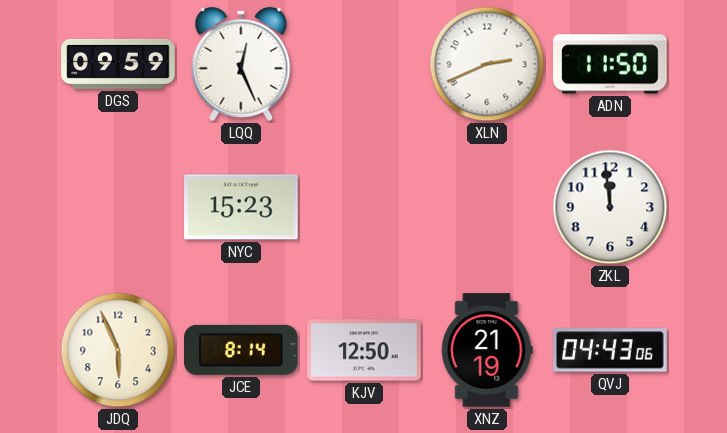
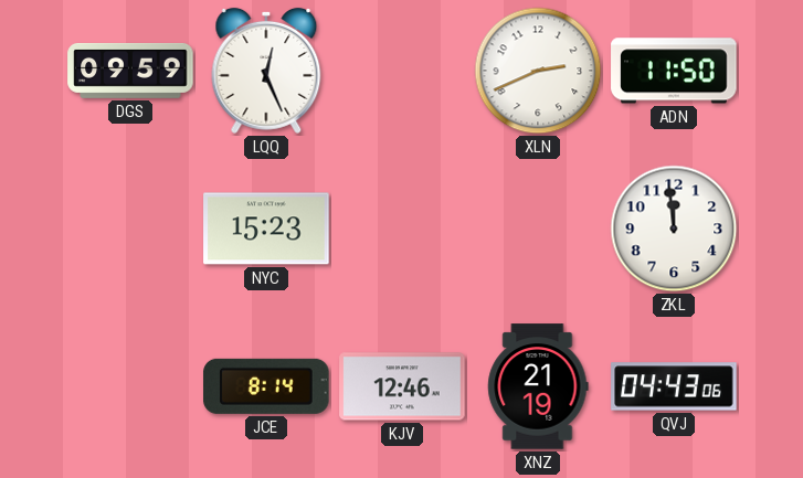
JDQ: 5:56 -> none
KJV: 12:50 -> 12:46
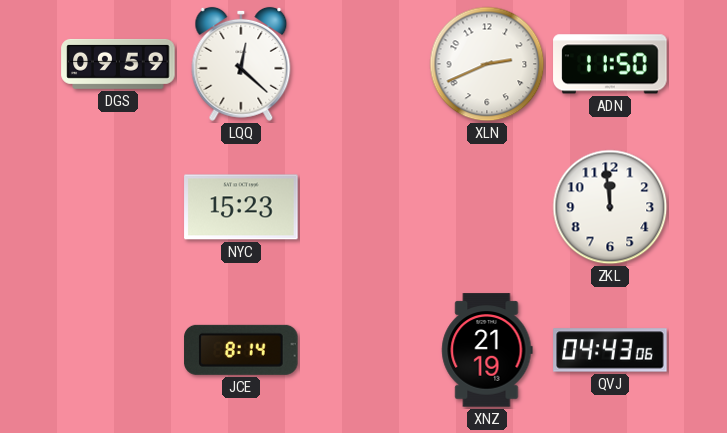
LQQ: 12:26 -> 12:22
KJV: 12:46 -> none
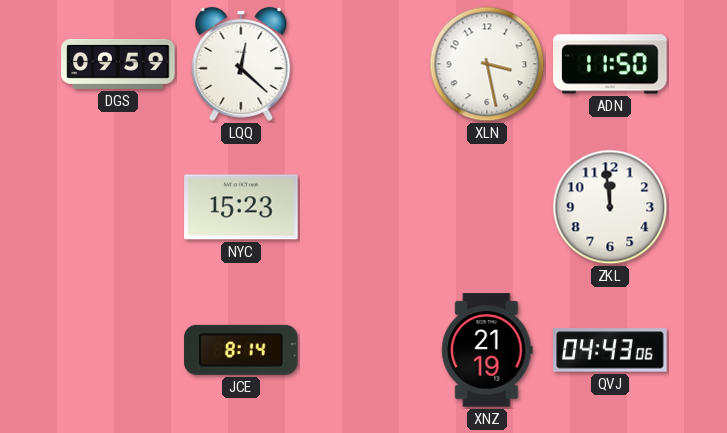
XLN: 2:41 -> 3:28
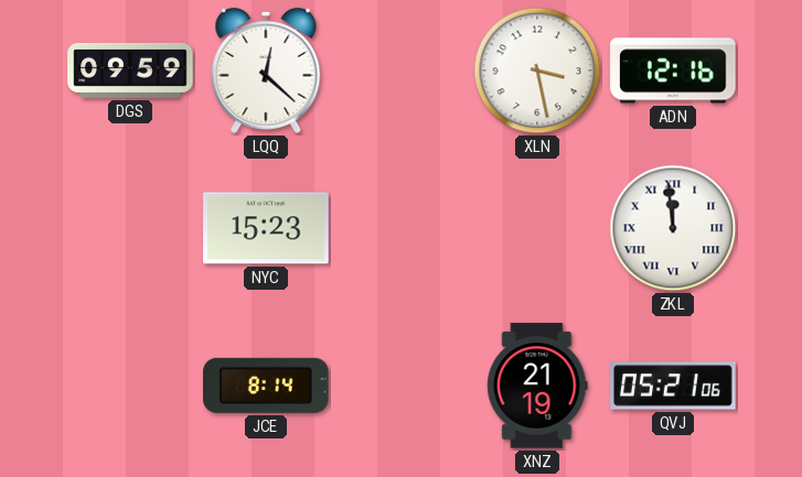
ADN: 11:50 -> 12:16
ZKL numerals: Arabic -> Roman
QVJ: 04:43 -> 05:21
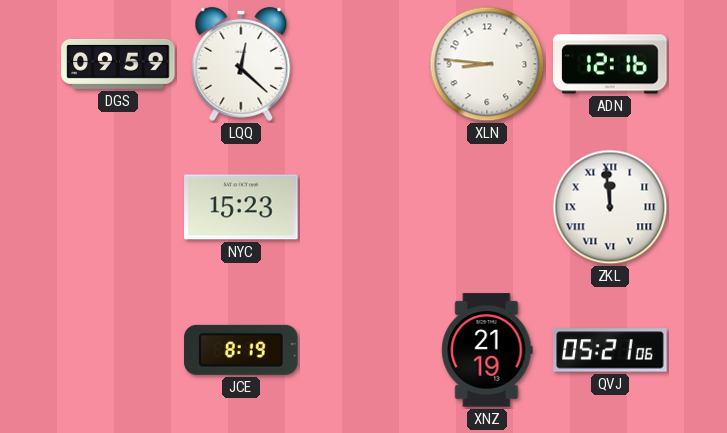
XLN: 3:28 -> 8:46
JCE: 8:14 -> 8:19
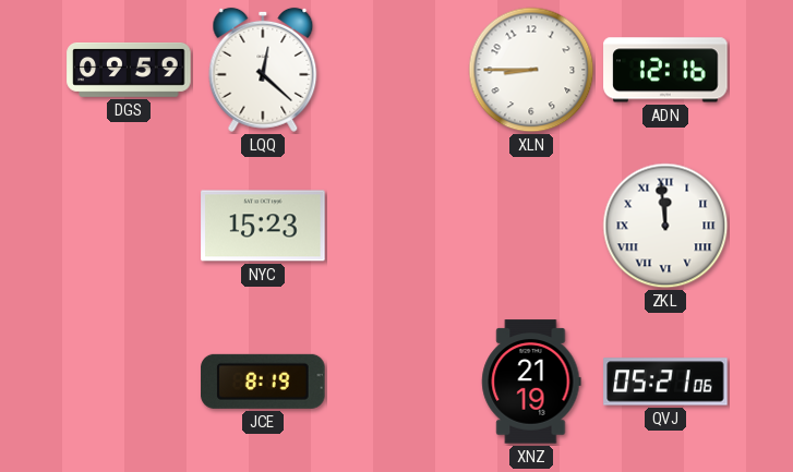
XLN: 8:46 -> 8:45
